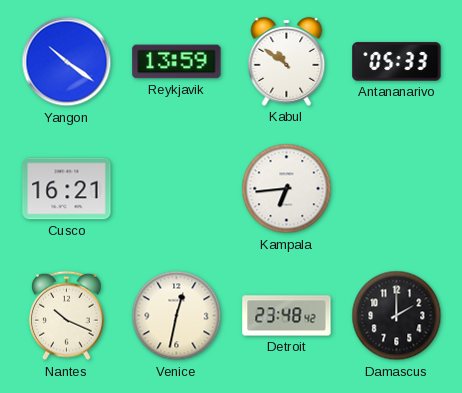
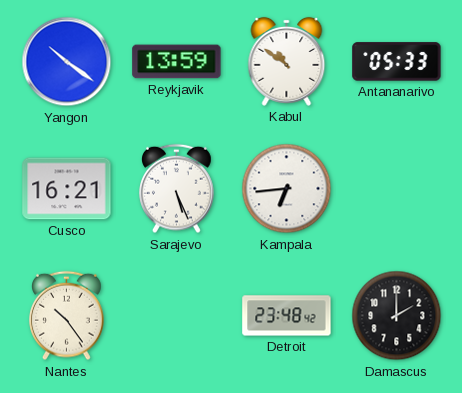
Sarajevo: none -> 5:26
Nantes: 10:19 -> 10:24
Venice: 12:32 -> none
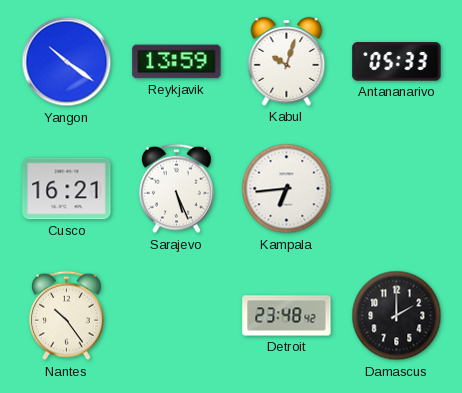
Kabul: 10:51 -> 10:03
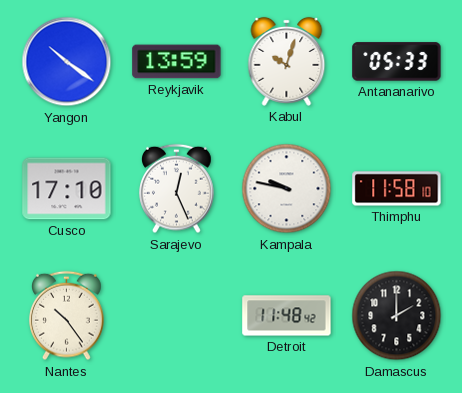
Cusco: 16:21 -> 17:10
Sarajevo: 5:26 -> 12:26
Kampala: 6:44 -> 9:47
Thimphu: none -> 11:58
Detroit: 23:48 -> 11:48
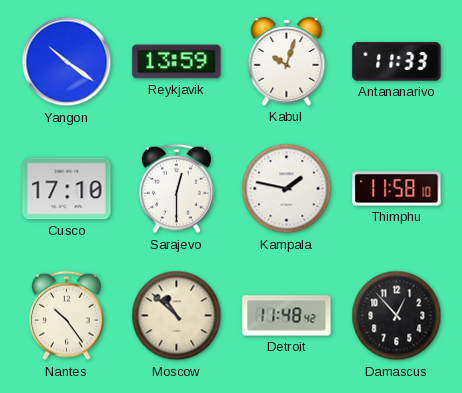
Antananarivo: 05:33 -> 11:33
Sarajevo: 12:26 -> 12:30
Kampala: 9:47 -> 1:47
Moscow: none -> 10:52
Damascus: 2:00 -> 12:53
